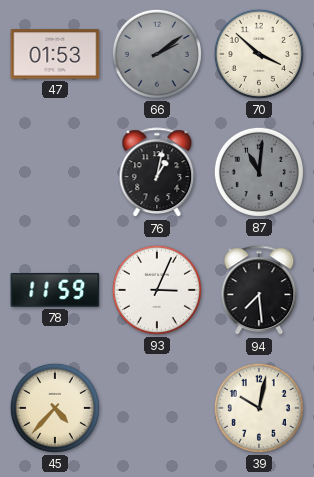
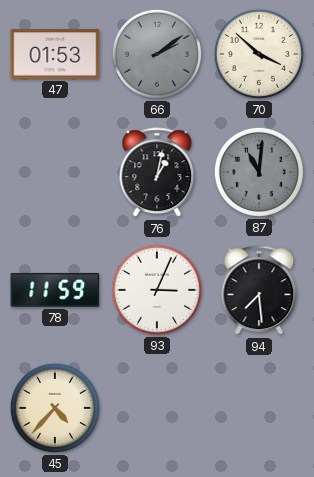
39: 10:02 -> none
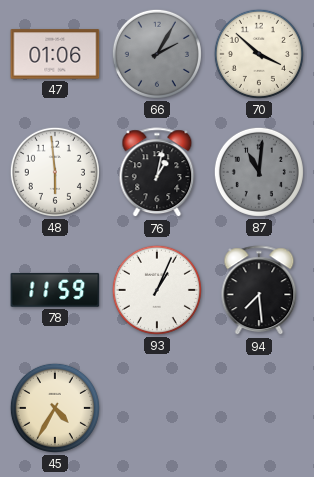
47: 01:53 -> 01:06
66: 2:09 -> 2:05
48: none -> 5:59
93: 3:04 -> 1:04
45: 4:37 -> 4:35
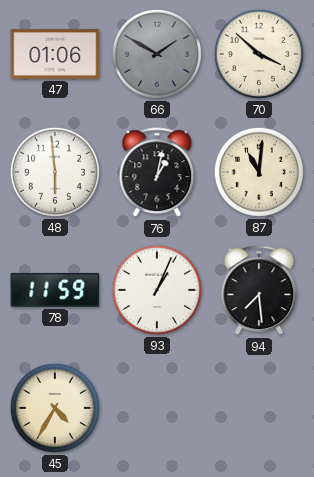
66: 2:05 -> 1:50
87 dial: grey -> cream
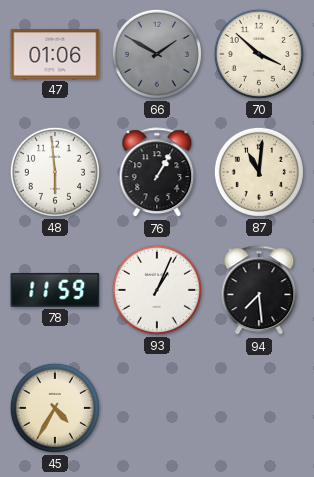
76: 1:02 -> 1:05
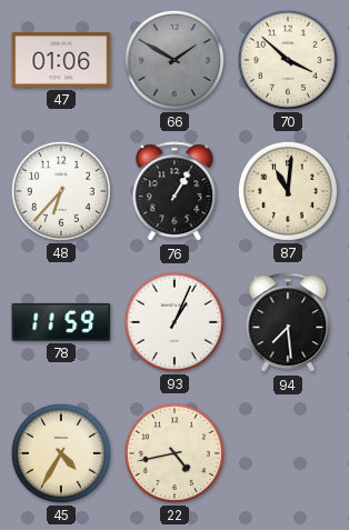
48: 5:59 -> 6:37
22: none -> 4:43
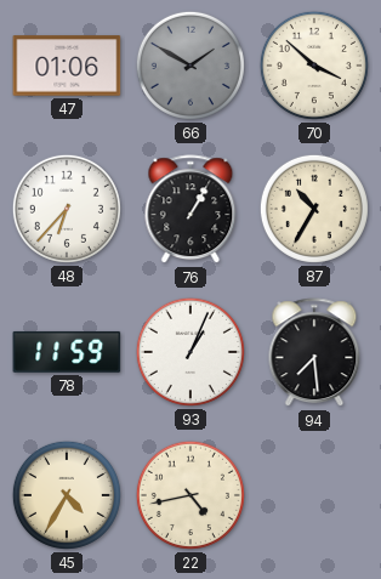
87: 11:01 -> 10:35
